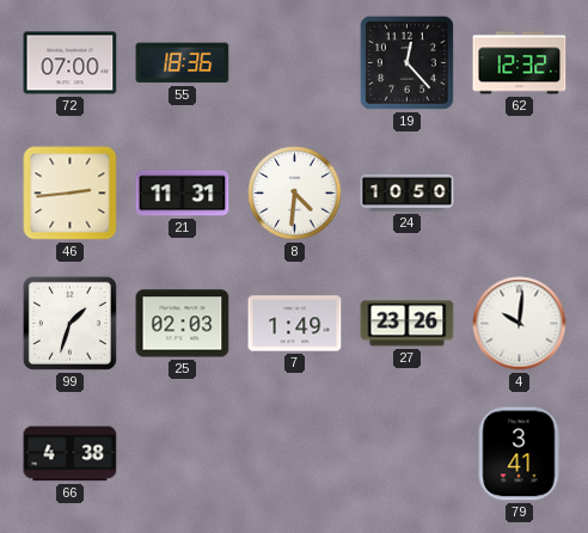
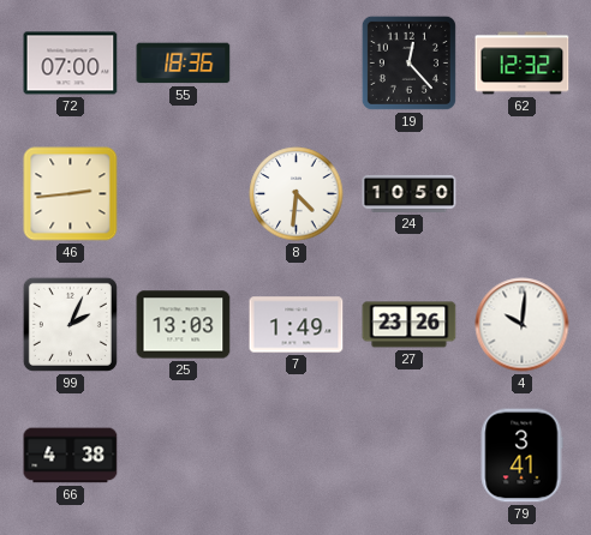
21: 11:31 -> none
99: 1:33 -> 2:04
25: 02:03 -> 13:03
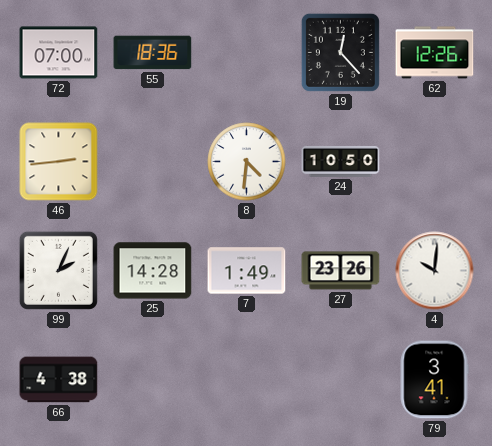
62: 12:32 -> 12:26
25: 13:03 -> 14:28
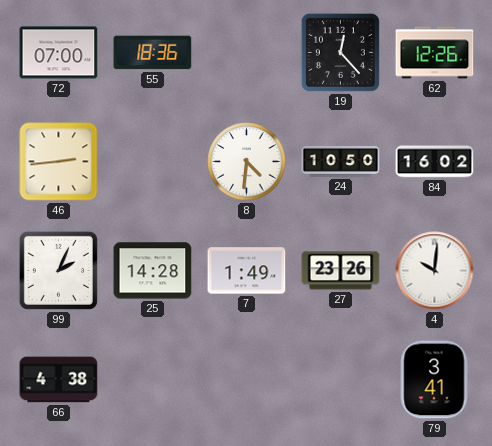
84: none -> 16:02
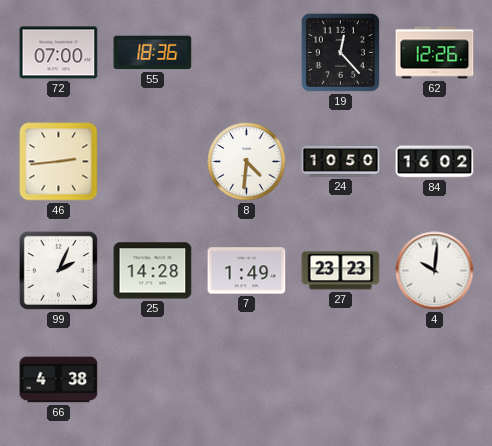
27: 23:26 -> 23:23
79: 3:41 -> none
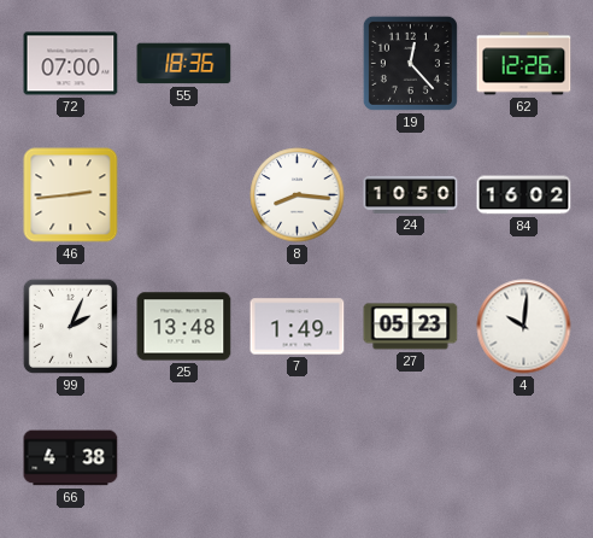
8: 4:31 -> 8:16
25: 14:28 -> 13:48
27: 23:23 -> 05:23
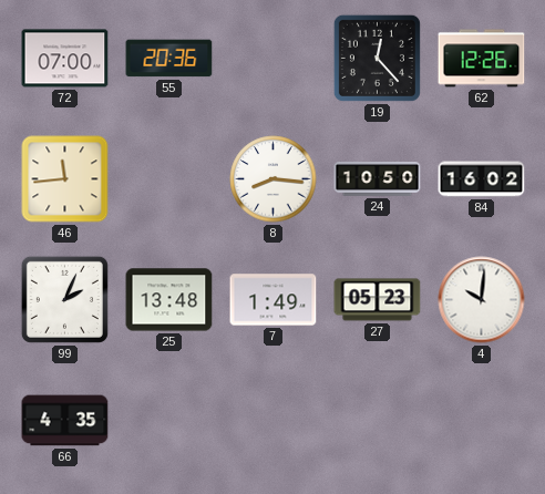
55: 18:36 -> 20:36
46: 2:44 -> 11:44
66: 4:38 -> 4:35
